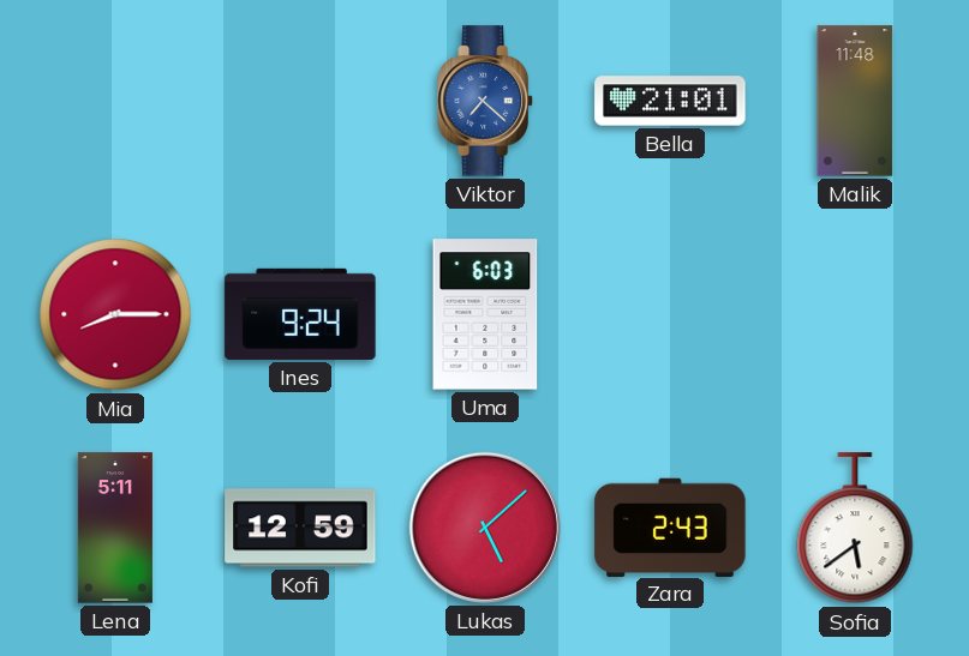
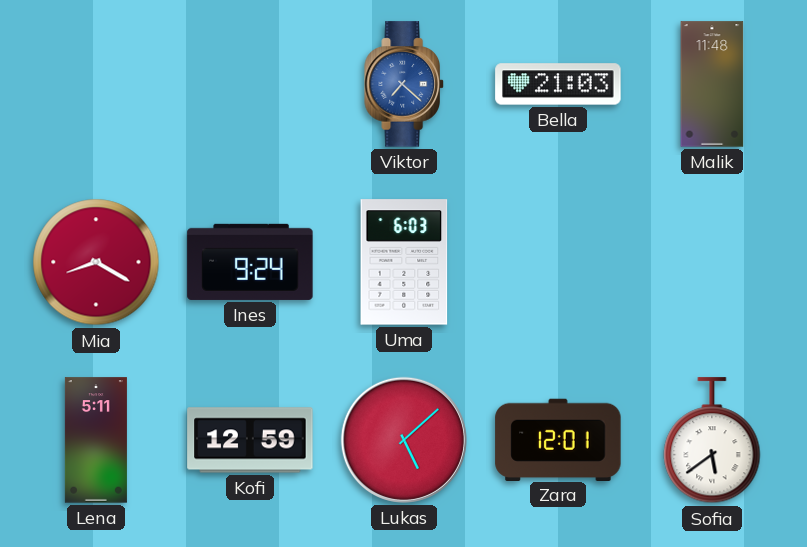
Bella: 21:01 -> 21:03
Mia: 8:15 -> 8:20
Zara: 2:43 -> 12:01
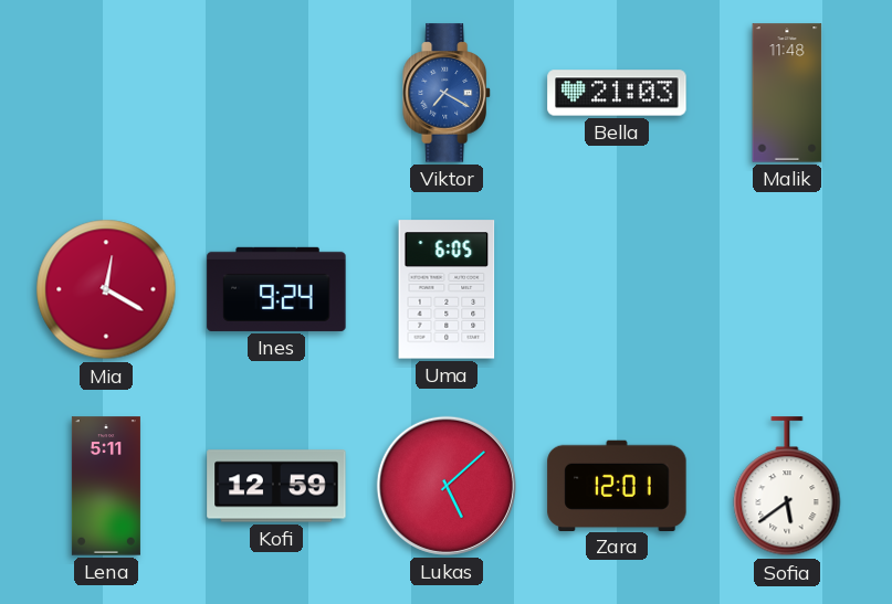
Viktor: 7:22 -> 7:20
Mia: 8:20 -> 12:20
Uma: 6:03 -> 6:05
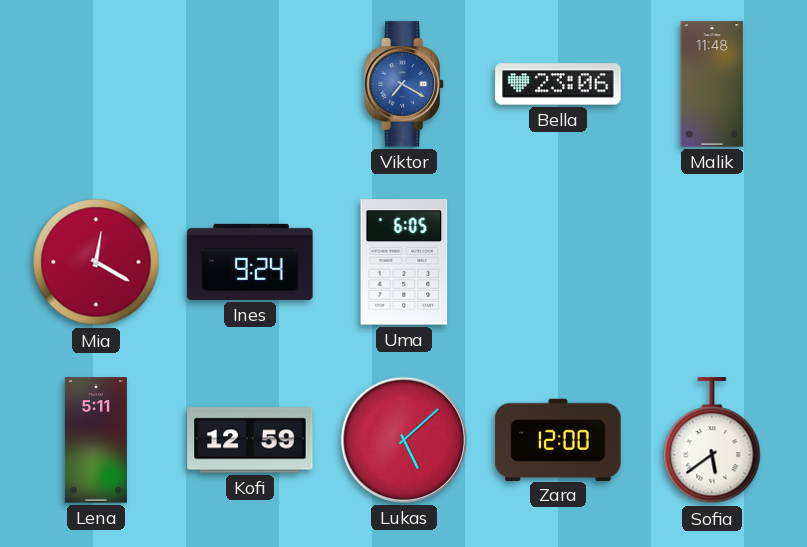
Bella: 21:03 -> 23:06
Zara: 12:01 -> 12:00
